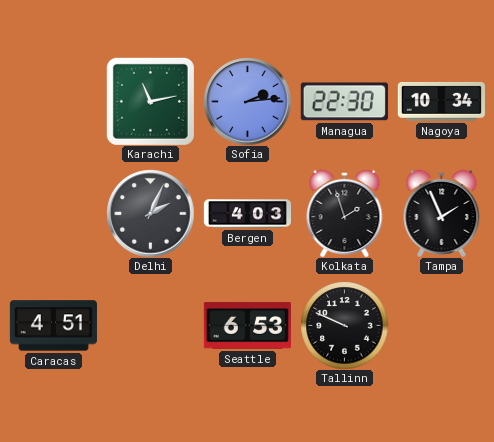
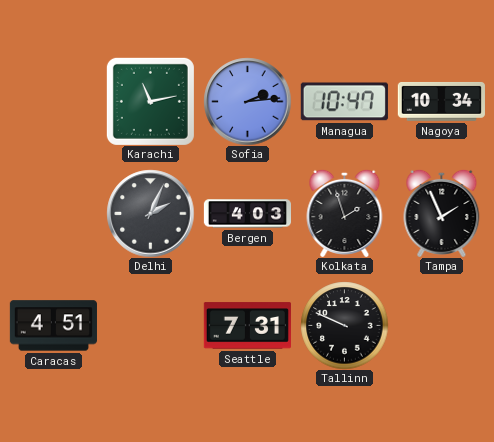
Managua: 22:30 -> 10:47
Seattle: 6:53 -> 7:31
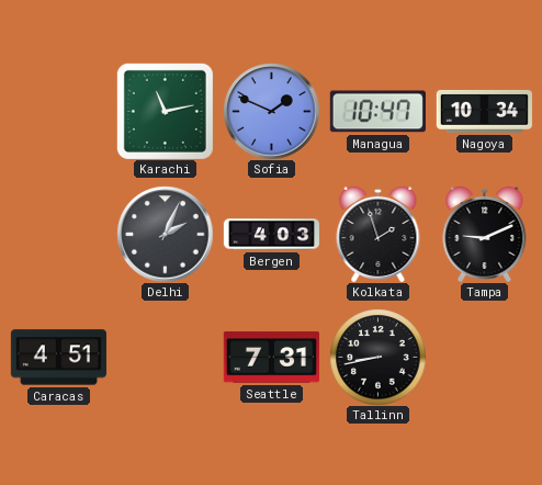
Sofia: 2:14 -> 1:49
Tampa: 1:56 -> 9:11
Tallinn: 9:49 -> 8:43
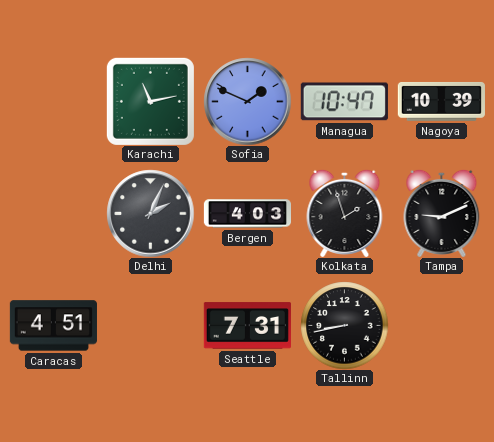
Nagoya: 10:34 -> 10:39
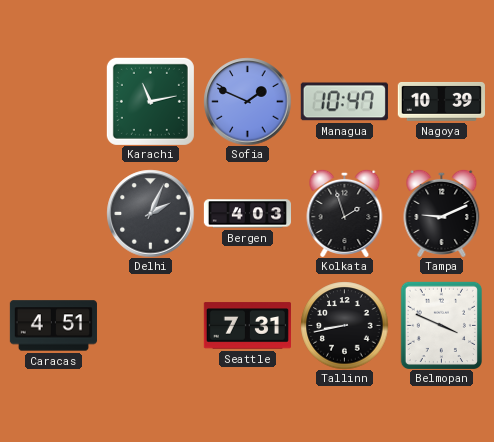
Belmopan: none -> 3:49
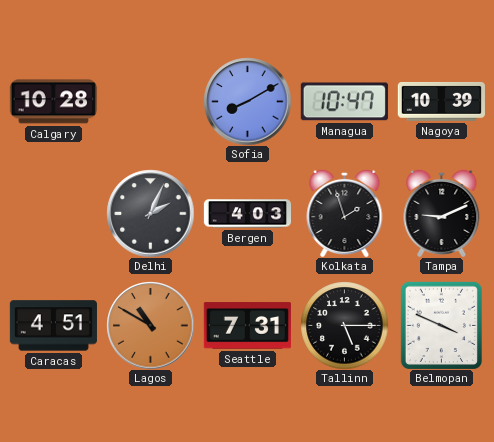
Calgary: none -> 10:28
Karachi: 11:13 -> none
Sofia: 1:49 -> 8:10
Lagos: none -> 10:50
Tallinn: 8:43 -> 5:15
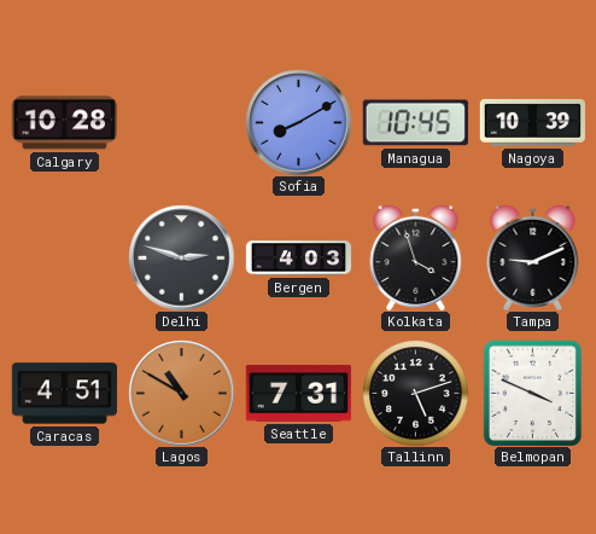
Managua: 10:47 -> 10:45
Delhi: 2:04 -> 2:48
Kolkata: 1:57 -> 3:57
Tallinn: 5:15 -> 5:12
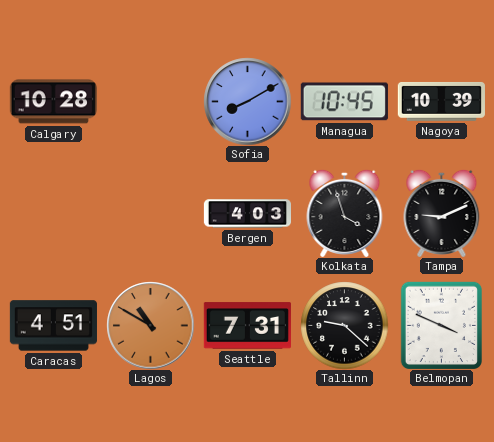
Delhi: 2:48 -> none
Tallinn: 5:12 -> 9:22
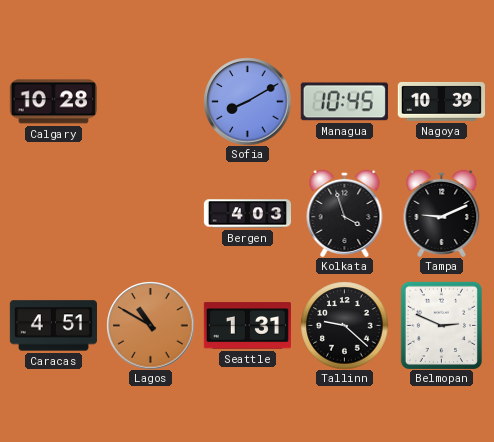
Seattle: 7:31 -> 1:31
Belmopan: 3:49 -> 2:49
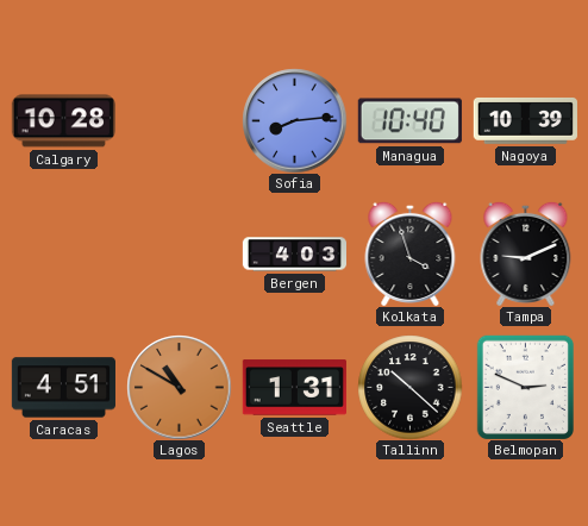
Sofia: 8:10 -> 8:14
Managua: 10:45 -> 10:40
Tallinn: 9:22 -> 10:22
